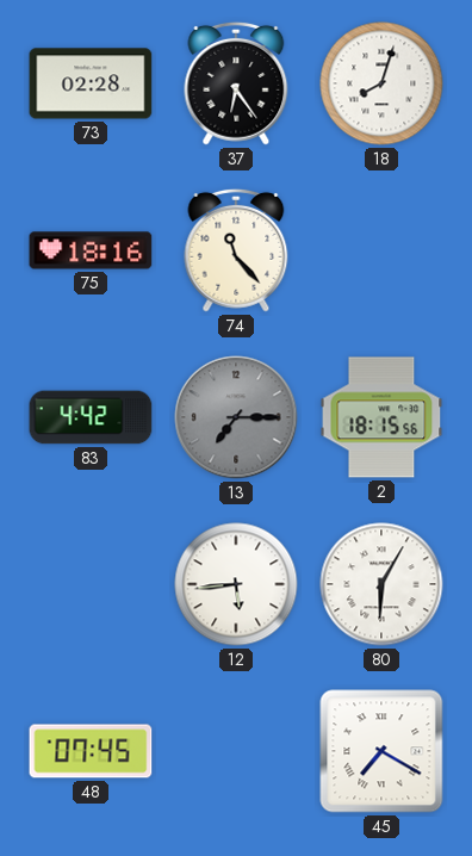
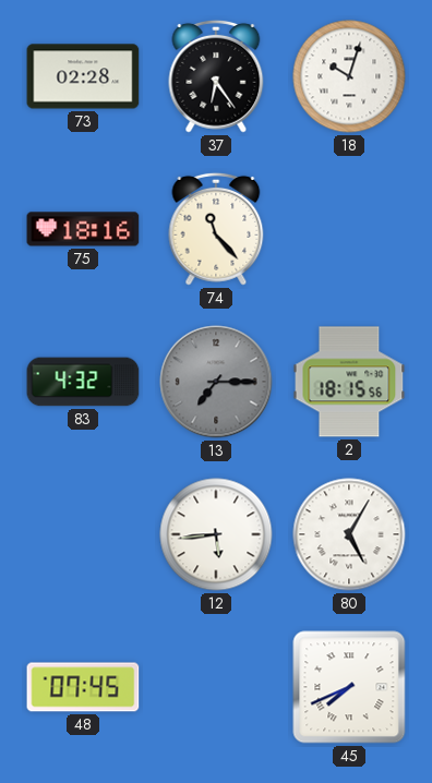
18: 8:03 -> 10:03
83: 4:42 -> 4:32
80: 6:05 -> 5:05
45: 7:20 -> 7:41
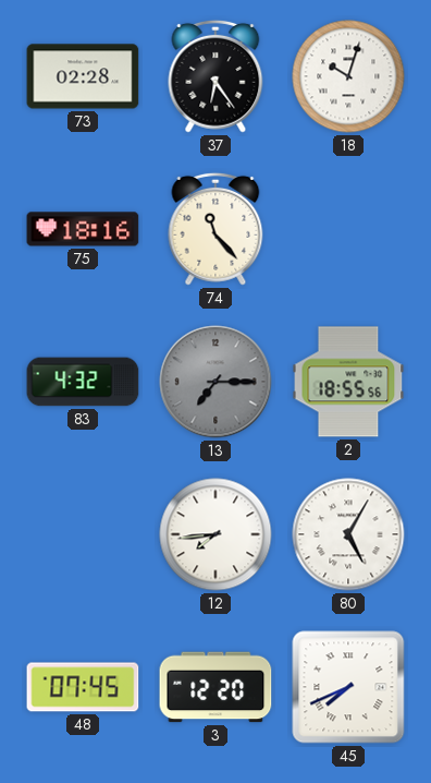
2: 18:15 -> 18:55
12: 5:44 -> 7:44
3: none -> 12:20
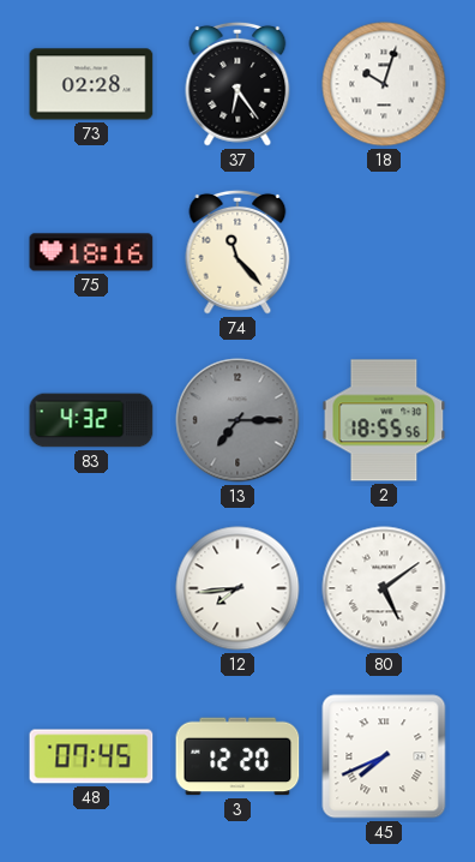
80: 5:05 -> 5:09
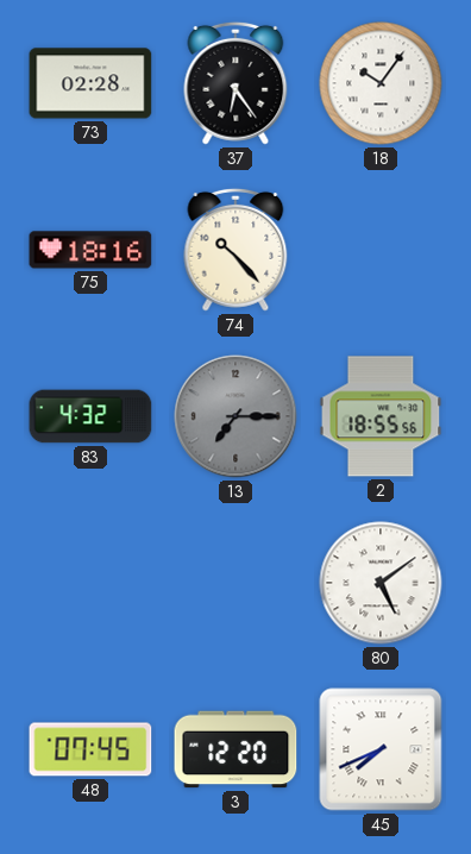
18: 10:03 -> 10:06
74: 11:23 -> 10:23
12: 7:44 -> none
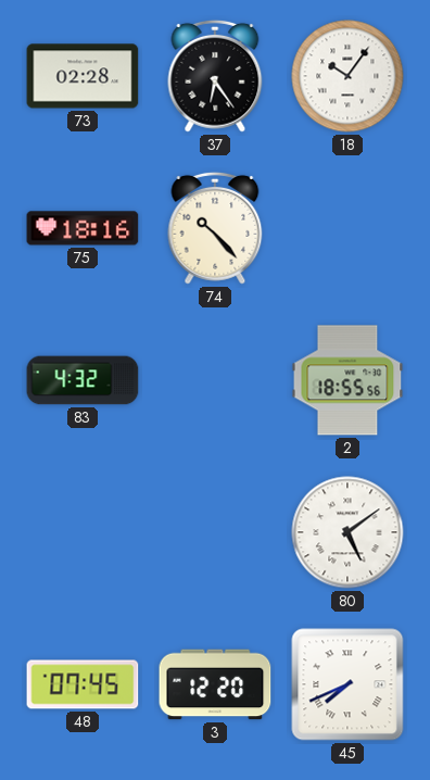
13: 7:15 -> none
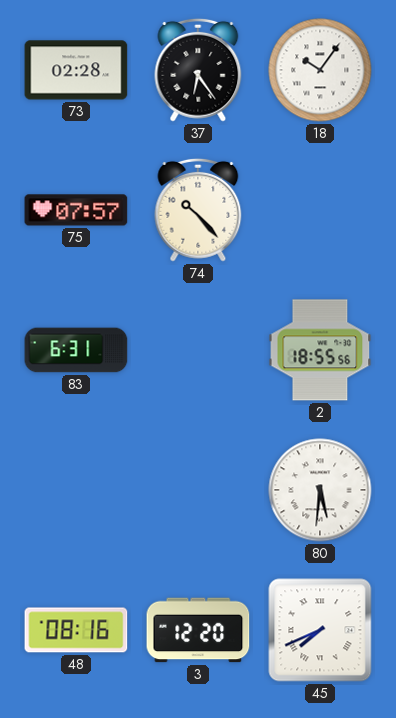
75: 18:16 -> 07:57
83: 4:32 -> 6:31
80: 5:09 -> 5:31
48: 07:45 -> 08:16
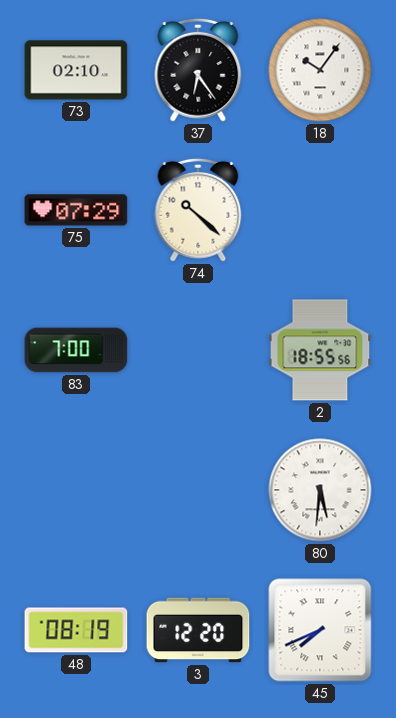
73: 02:28 -> 02:10
75: 07:57 -> 07:29
74: 10:23 -> 10:22
83: 6:31 -> 7:00
48: 08:16 -> 08:19
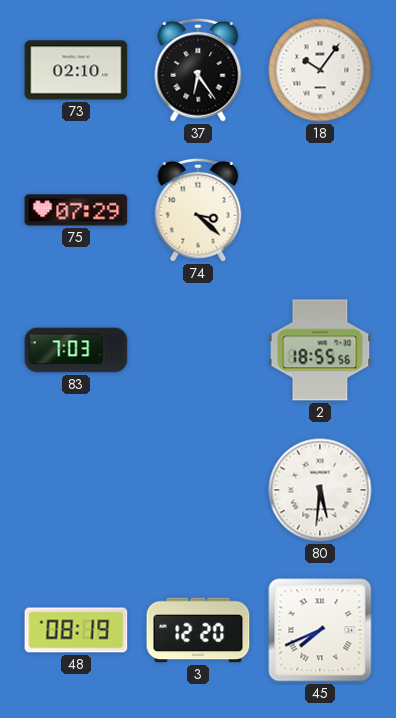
74: 10:22 -> 3:22
83: 7:00 -> 7:03
